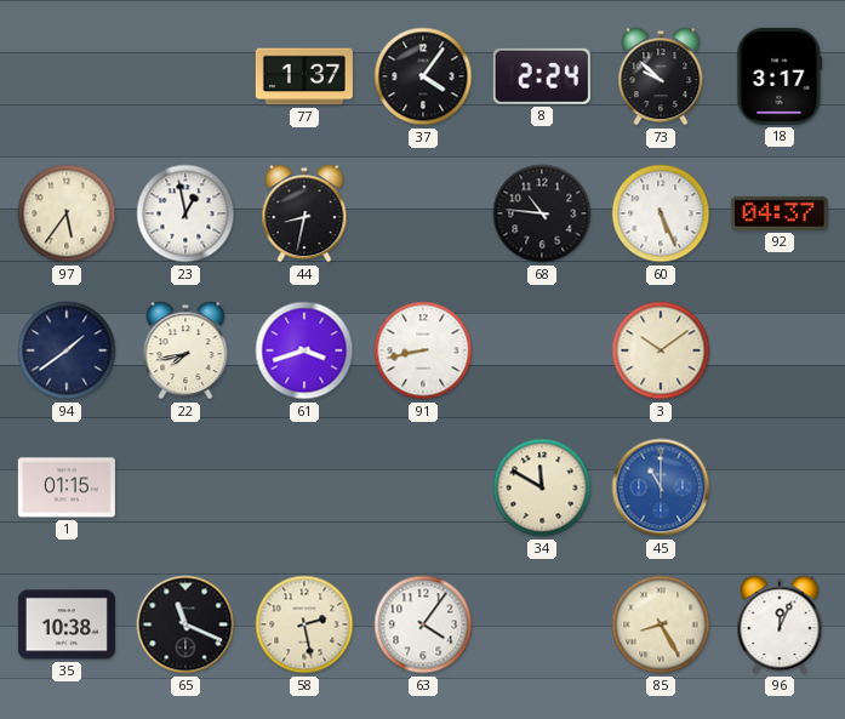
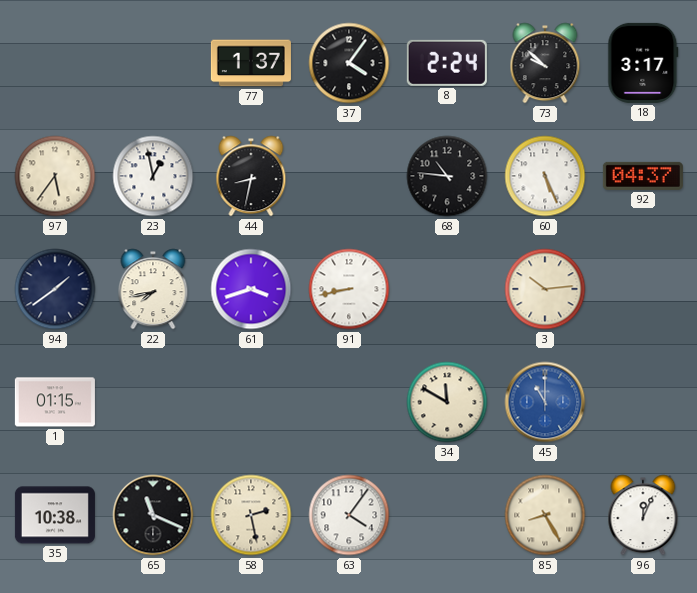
3: 10:09 -> 10:14
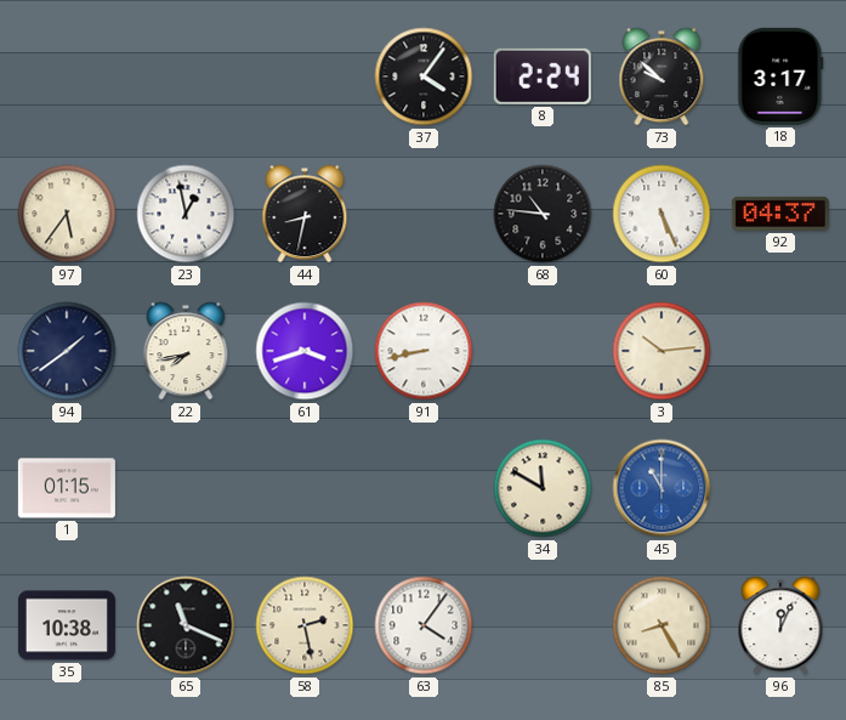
77: 1:37 -> none
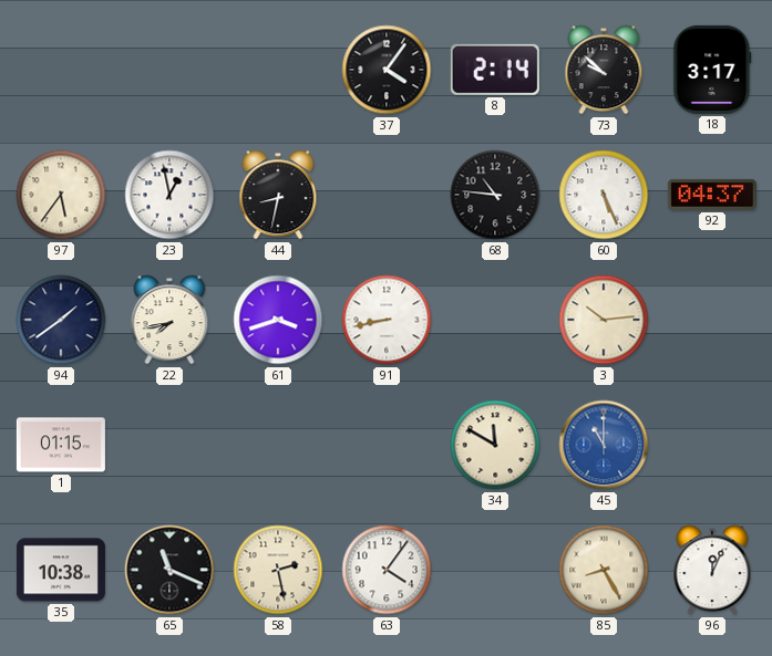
8: 2:24 -> 2:14
